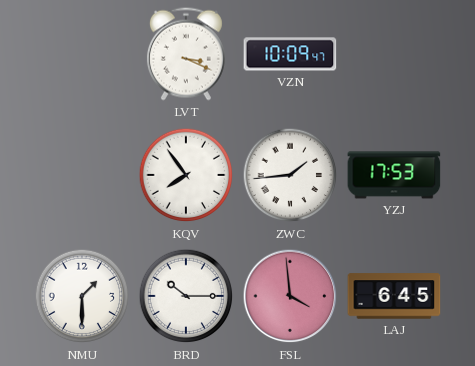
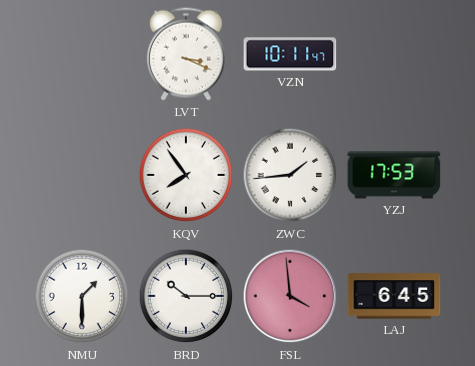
VZN: 10:09 -> 10:11
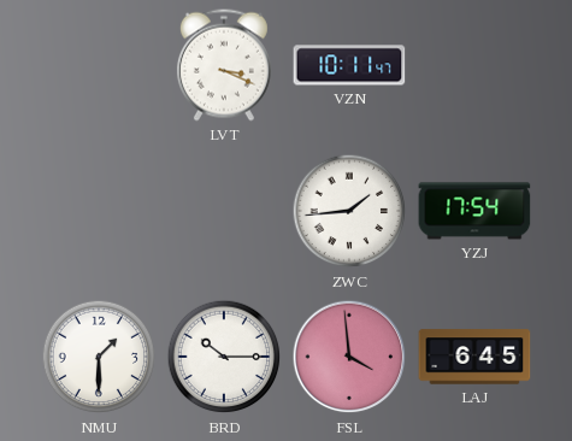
KQV: 7:54 -> none
YZJ: 17:53 -> 17:54
